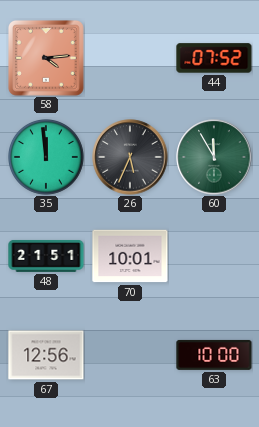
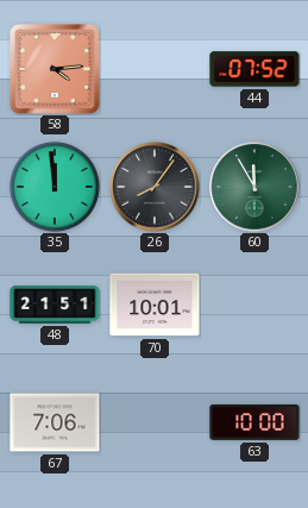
26: 5:34 -> 8:06
67: 12:56 -> 7:06
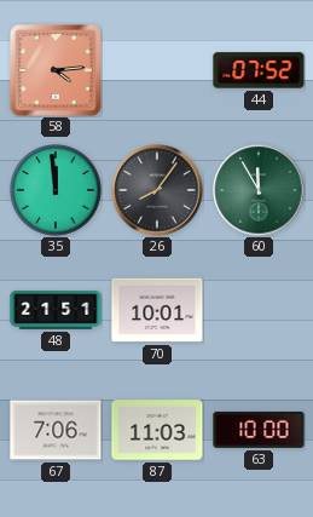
87: none -> 11:03
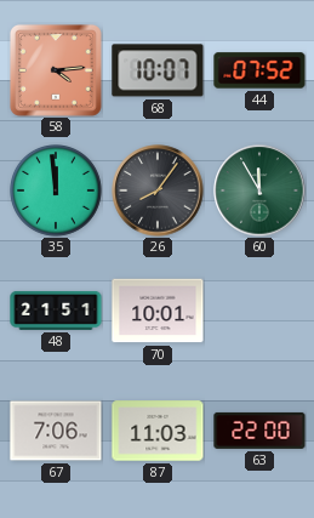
68: none -> 10:07
63: 10:00 -> 22:00
